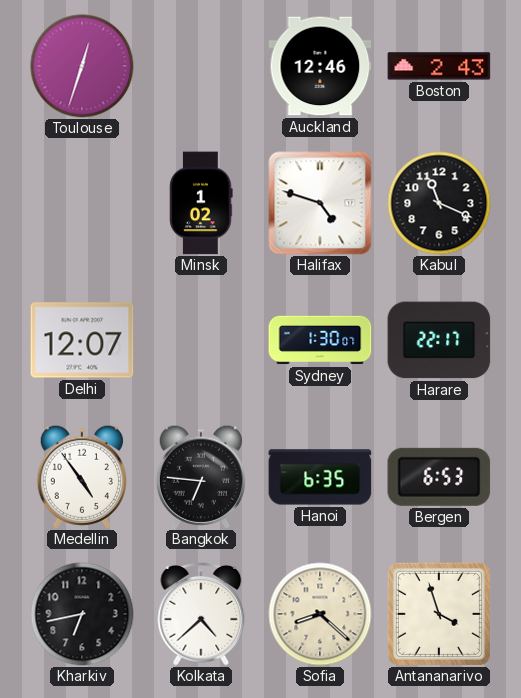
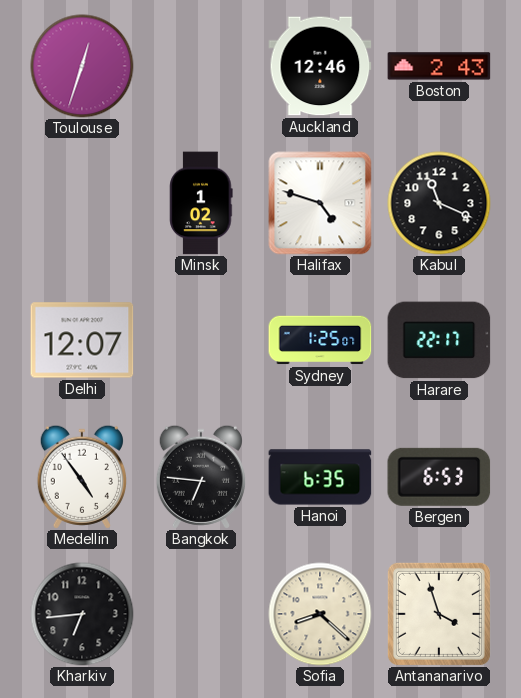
Sydney: 1:30 -> 1:25
Kharkiv: 6:43 -> 6:44
Kolkata: 4:38 -> none
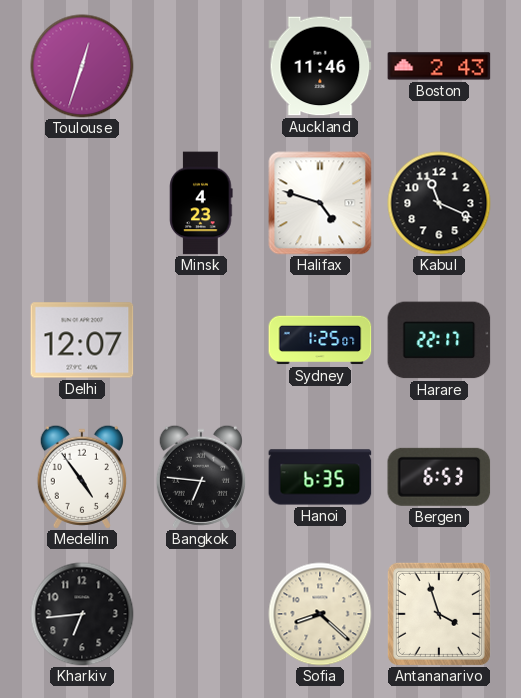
Auckland: 12:46 -> 11:46
Minsk: 1:02 -> 4:23
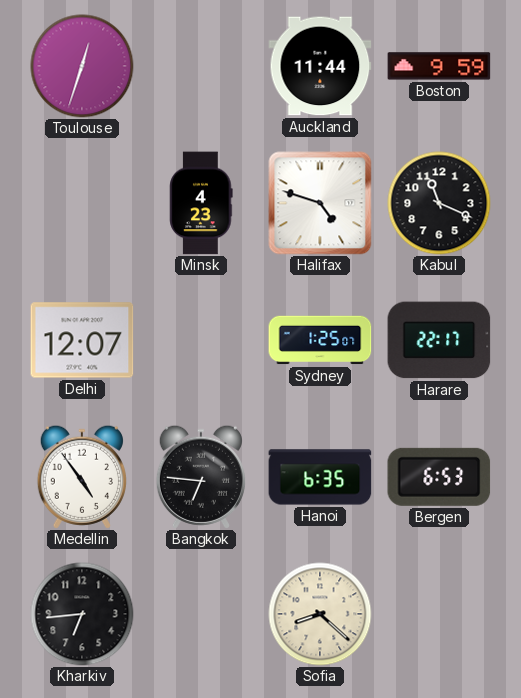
Auckland: 11:46 -> 11:44
Boston: 2:43 -> 9:59
Antananarivo: 3:57 -> none
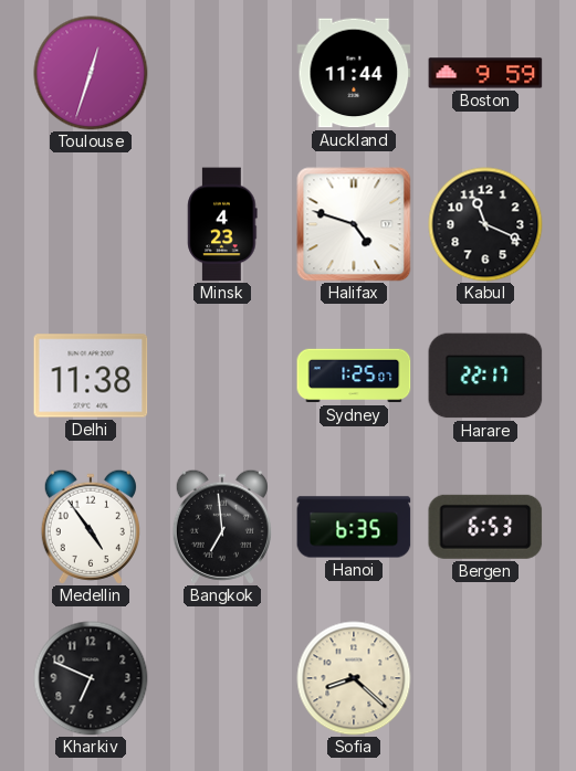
Delhi: 12:07 -> 11:38
Bangkok: 6:46 -> 6:59
Kharkiv: 6:44 -> 6:49
